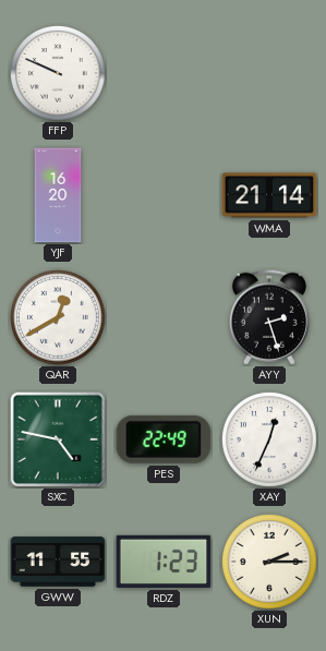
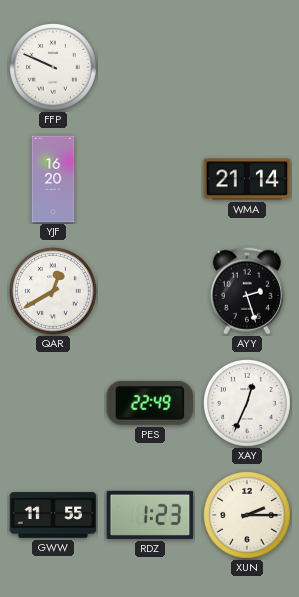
SXC: 4:47 -> none
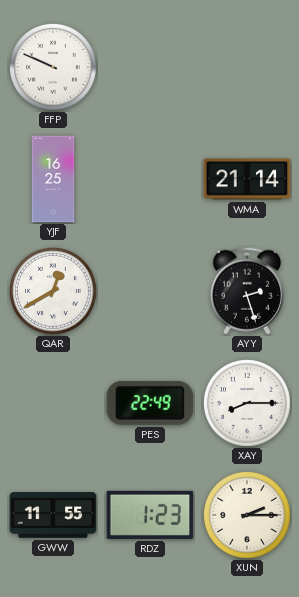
YJF: 16:20 -> 16:25
XAY: 12:34 -> 8:15
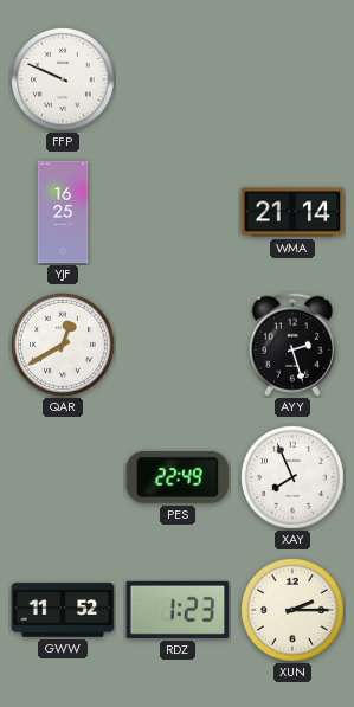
XAY: 8:15 -> 7:56
GWW: 11:55 -> 11:52
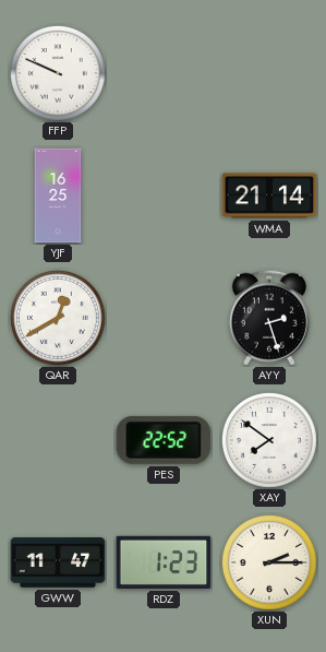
PES: 22:49 -> 22:52
XAY: 7:56 -> 7:51
GWW: 11:52 -> 11:47
